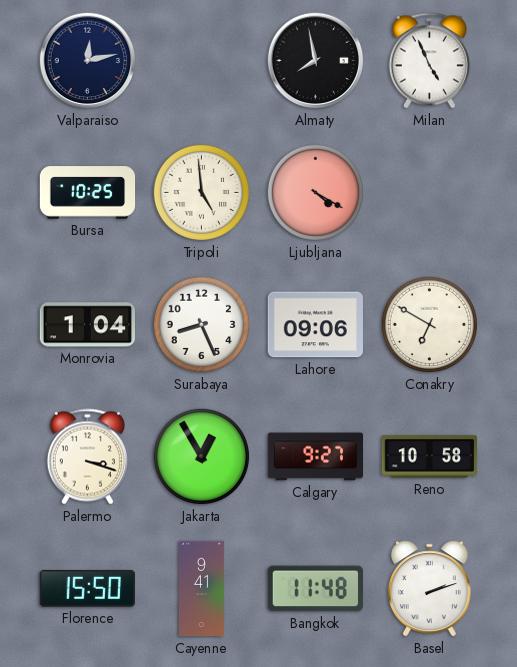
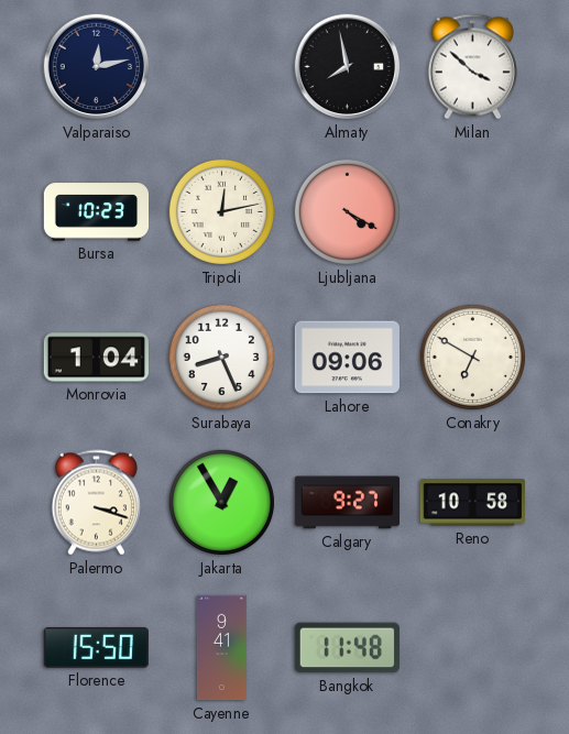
Milan: 4:56 -> 3:52
Bursa: 10:25 -> 10:23
Tripoli: 4:59 -> 12:13
Basel: 2:12 -> none
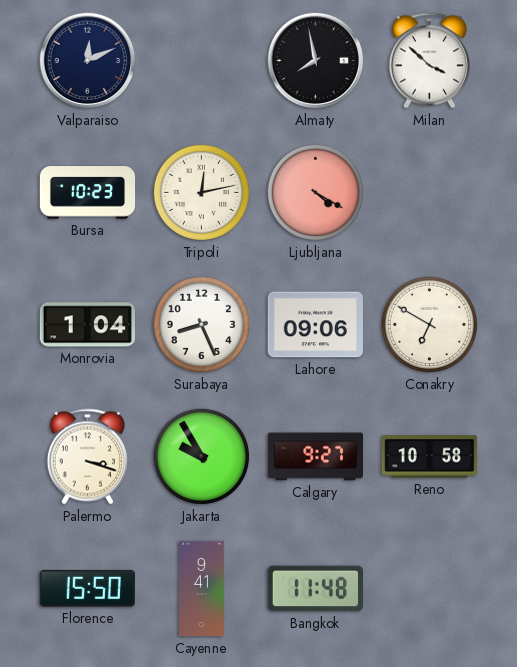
Valparaiso: 12:13 -> 12:11
Jakarta: 12:55 -> 9:55
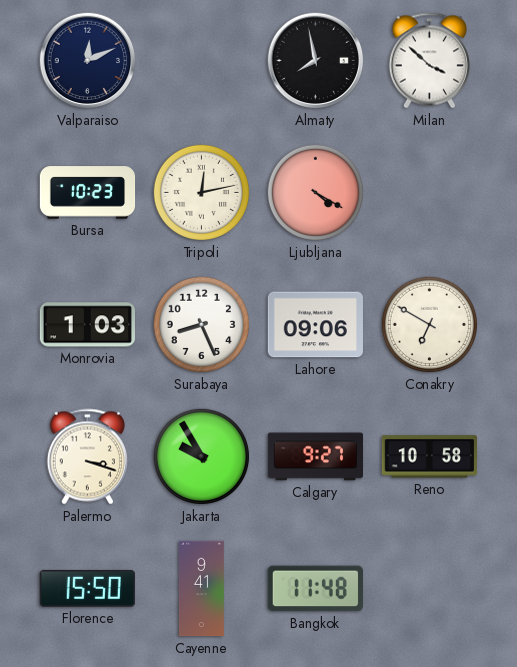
Monrovia: 1:04 -> 1:03
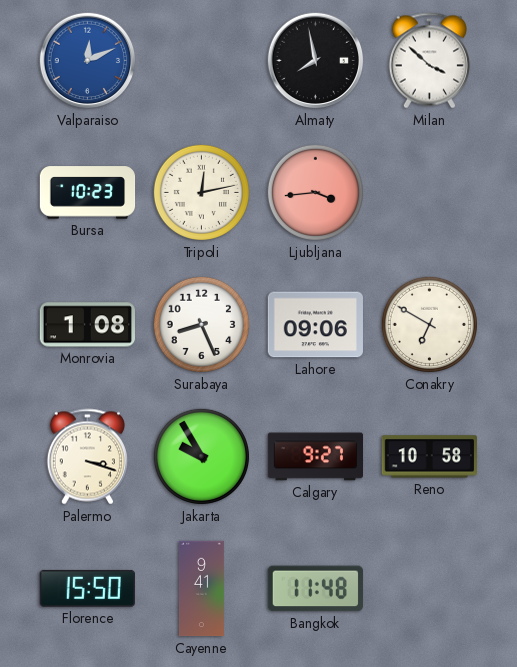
Valparaiso dial: navy -> blue
Ljubljana: 4:20 -> 3:44
Monrovia: 1:03 -> 1:08
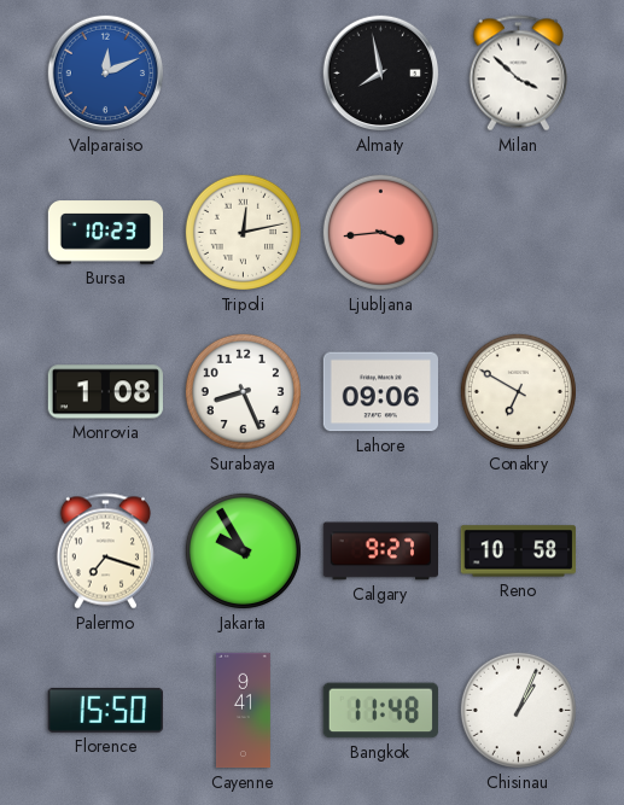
Palermo: 3:18 -> 7:18
Chisinau: none -> 1:04
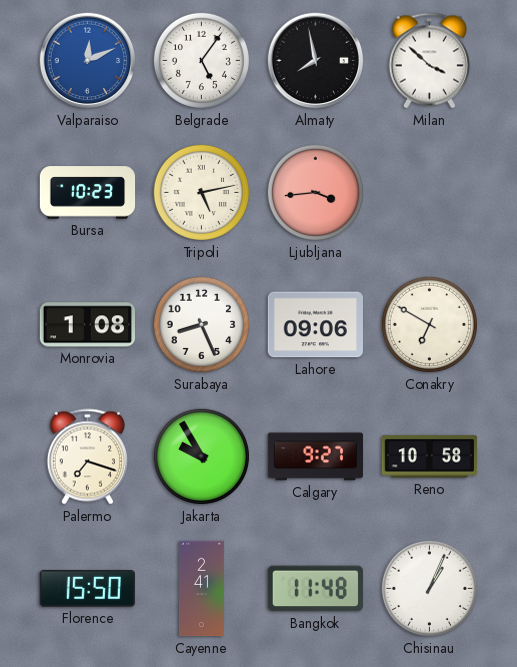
Belgrade: none -> 5:06
Tripoli: 12:13 -> 5:13
Cayenne: 9:41 -> 2:41
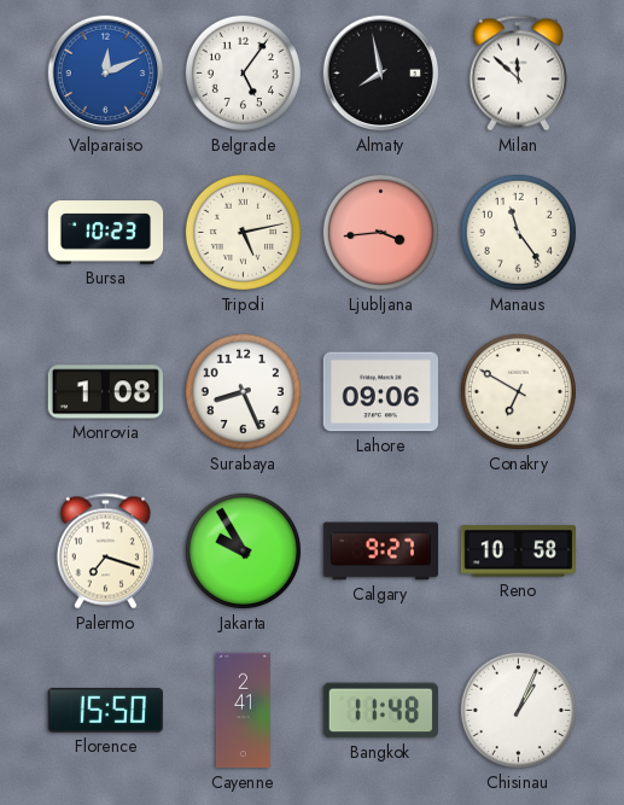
Milan: 3:52 -> 11:52
Manaus: none -> 11:24
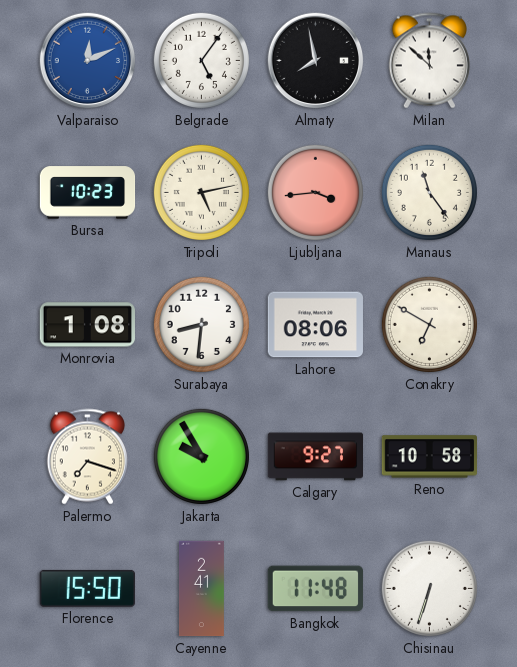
Surabaya: 8:26 -> 8:31
Lahore: 09:06 -> 08:06
Chisinau: 1:04 -> 6:33
